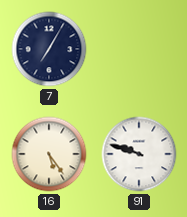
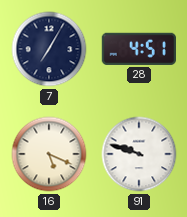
28: none -> 4:51
16: 5:24 -> 5:19
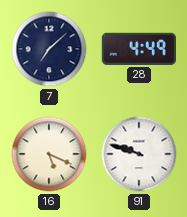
7: 7:05 -> 7:08
28: 4:51 -> 4:49
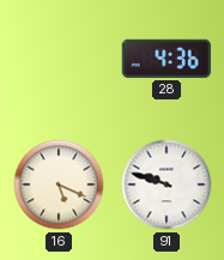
7: 7:08 -> none
28: 4:49 -> 4:36
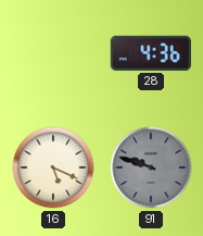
91 dial: white -> grey
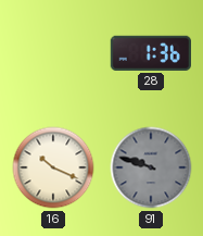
28: 4:36 -> 1:36
16: 5:19 -> 10:19
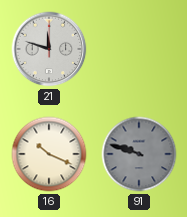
21: none -> 11:48
28: 1:36 -> none
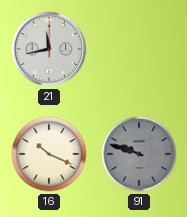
21: 11:48 -> 11:43
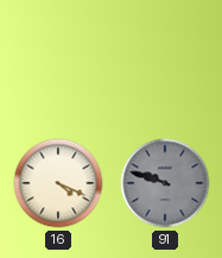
21: 11:43 -> none
16: 10:19 -> 4:19
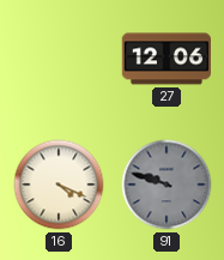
27: none -> 12:06
